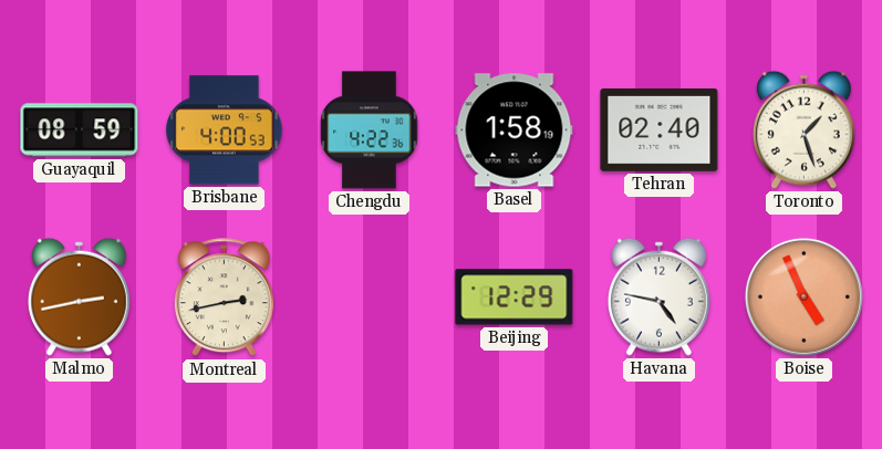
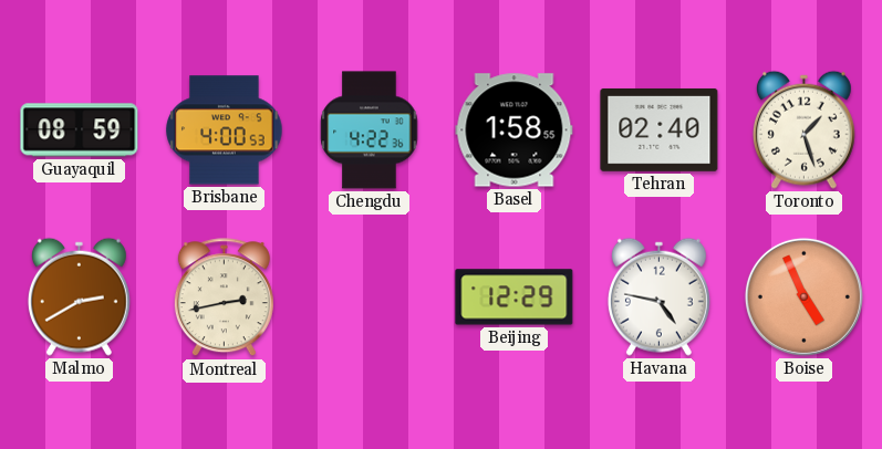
Basel: 1:58:19 -> 1:58:55
Malmo: 2:43 -> 2:40
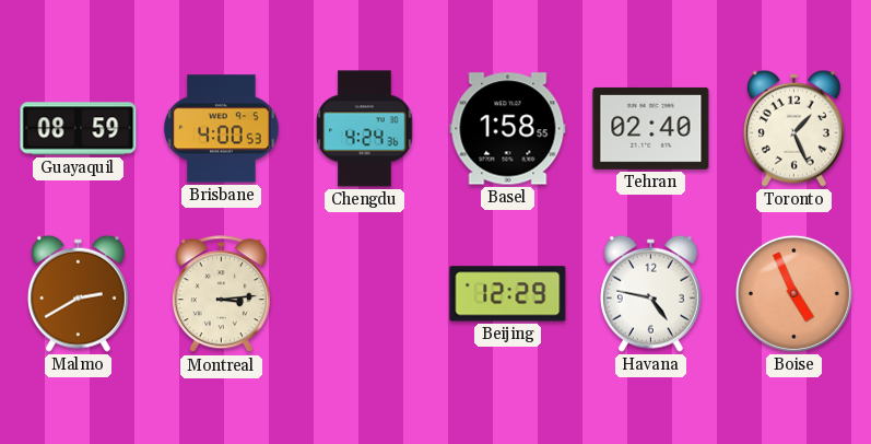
Chengdu: 4:22 -> 4:24
Toronto: 1:27 -> 1:26
Montreal: 2:43 -> 3:14
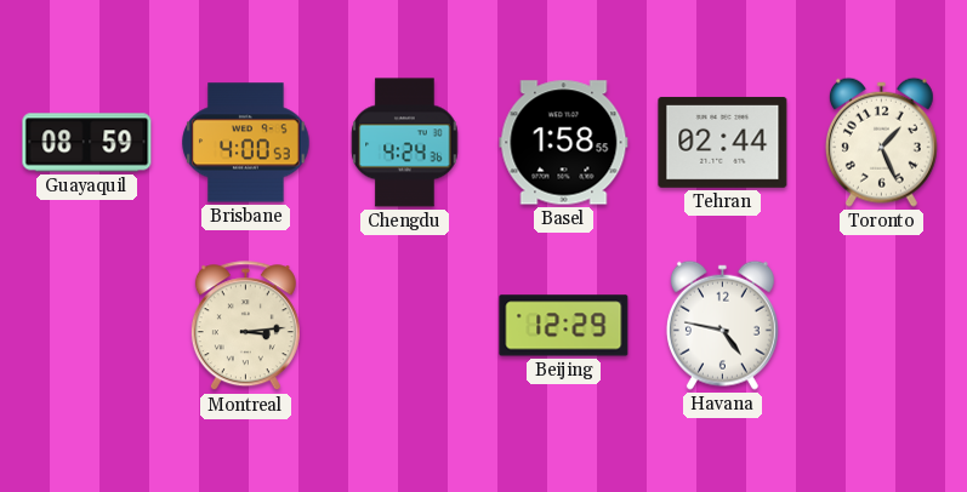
Tehran: 02:40 -> 02:44
Malmo: 2:40 -> none
Boise: 4:56 -> none
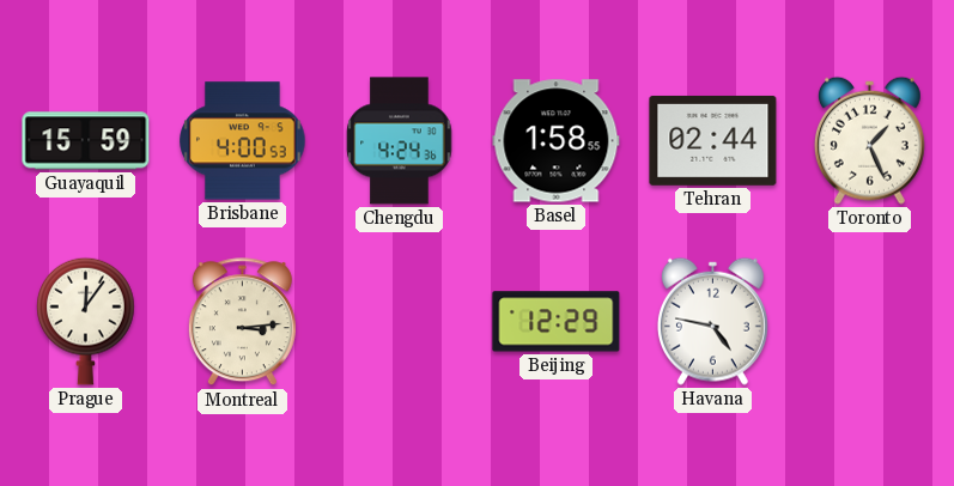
Guayaquil: 08:59 -> 15:59
Prague: none -> 12:06
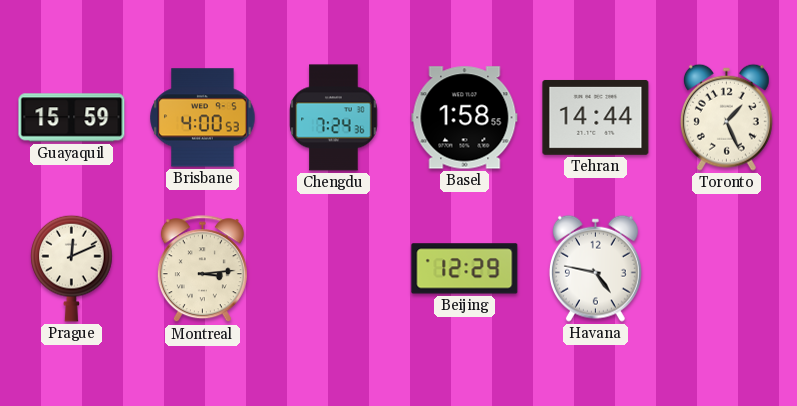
Chengdu: 4:24 -> 7:24
Tehran: 02:44 -> 14:44
Prague: 12:06 -> 12:11
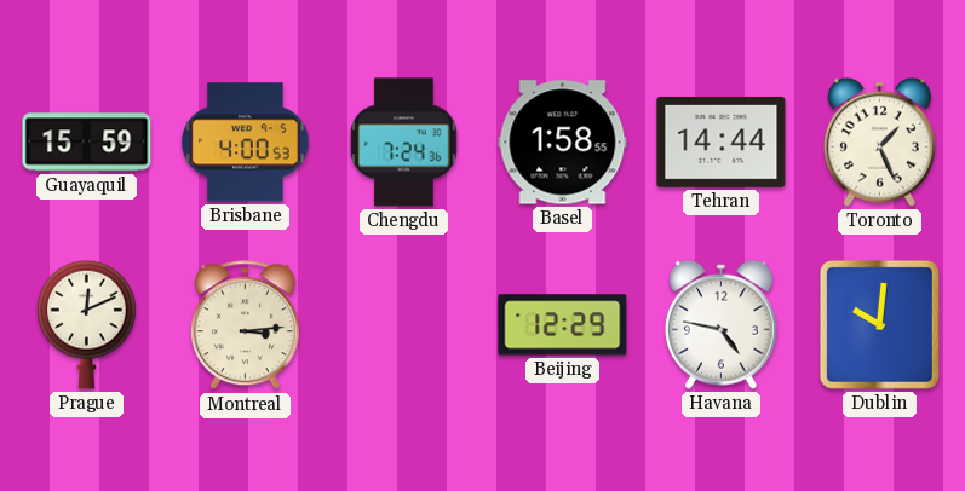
Dublin: none -> 10:01
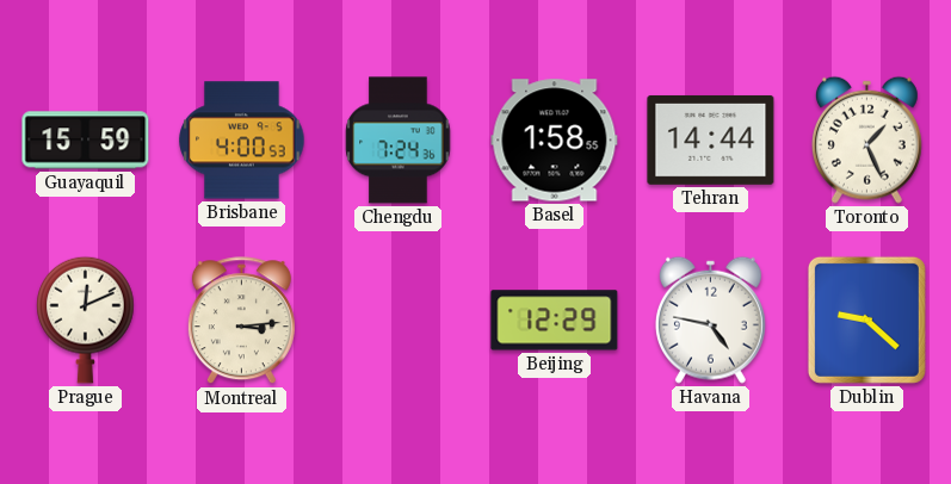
Dublin: 10:01 -> 9:22
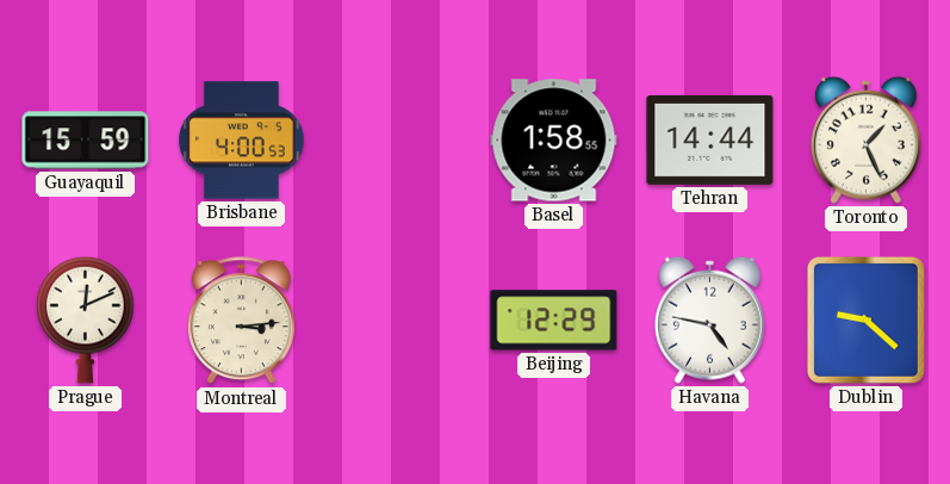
Chengdu: 7:24 -> none
